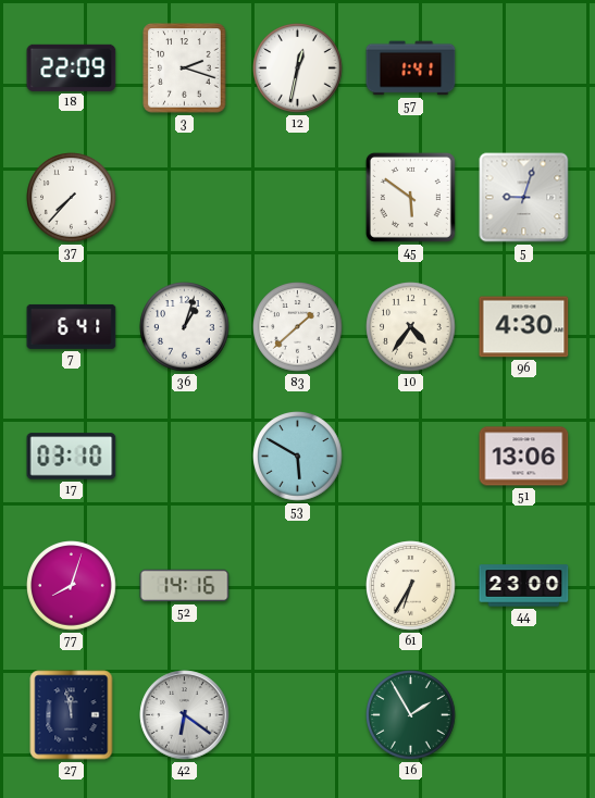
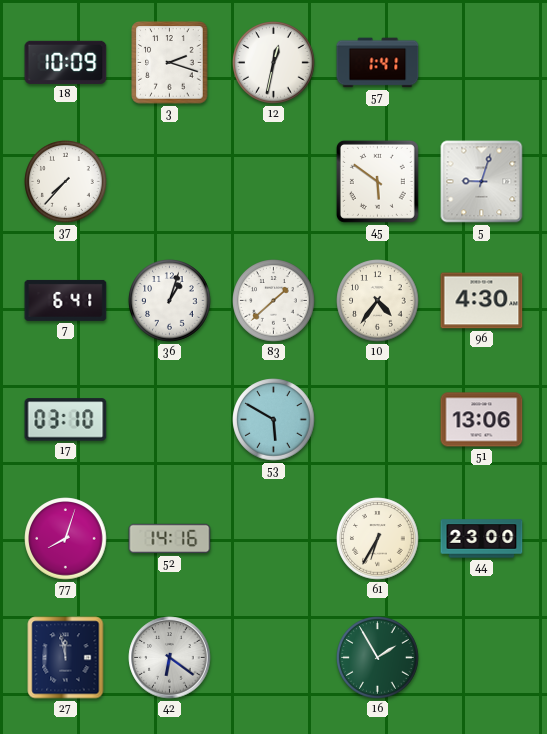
18: 22:09 -> 10:09
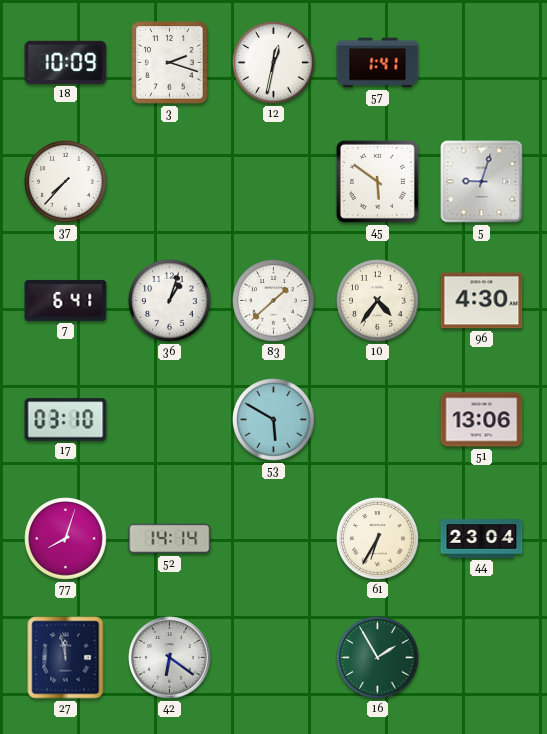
52: 14:16 -> 14:14
44: 23:00 -> 23:04
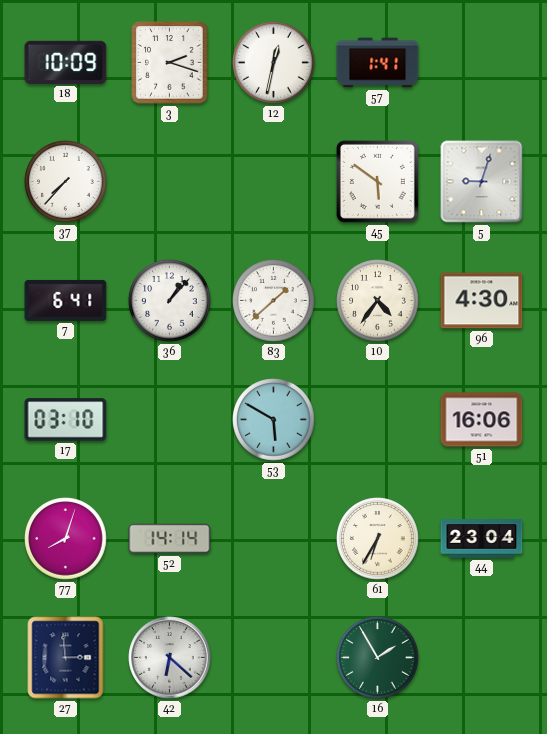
36: 1:03 -> 1:07
51: 13:06 -> 16:06
27: 11:58 -> 2:59
42: 6:21 -> 6:22
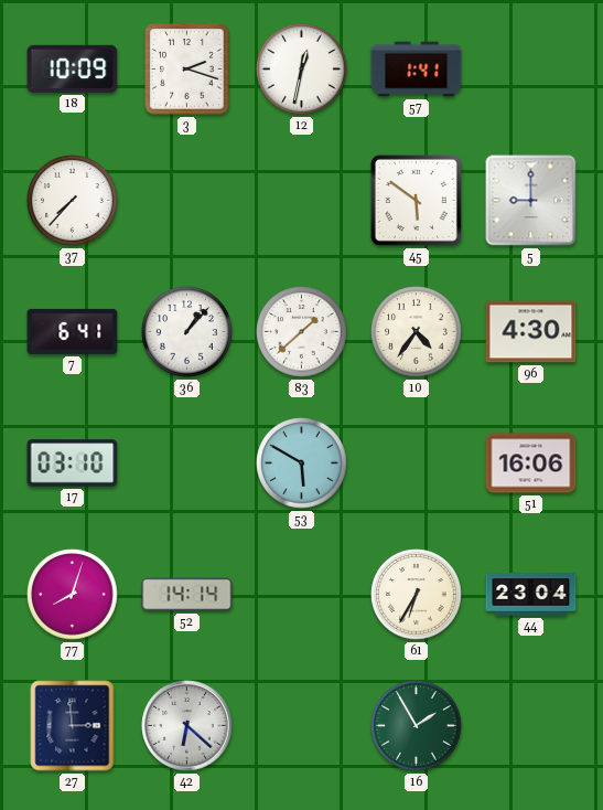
5: 9:03 -> 9:00
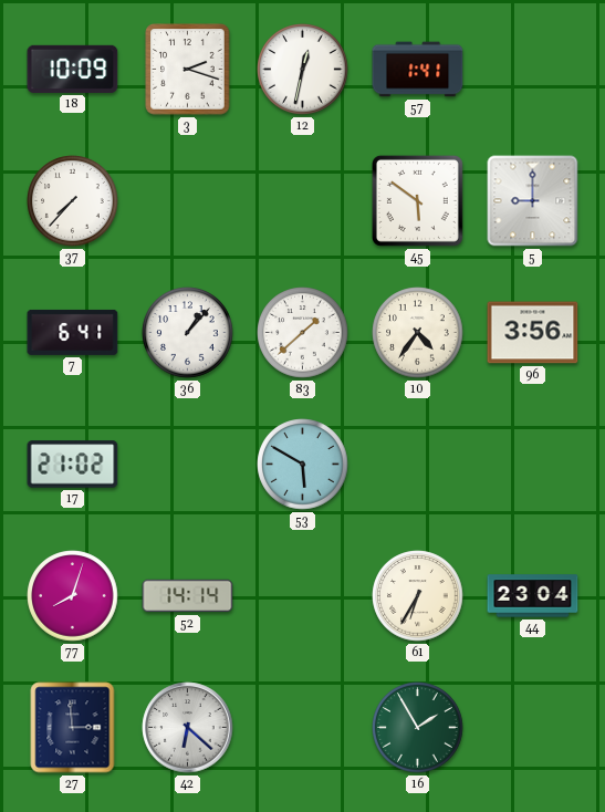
96: 4:30 -> 3:56
17: 03:10 -> 21:02
51: 16:06 -> none
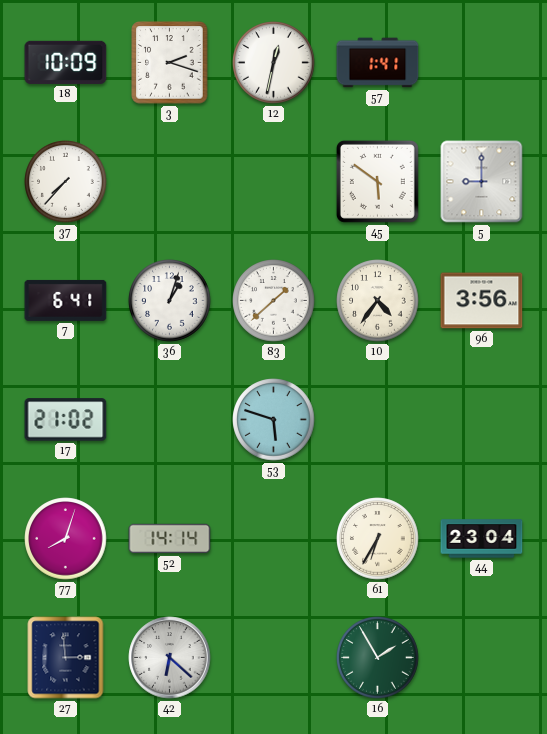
36: 1:07 -> 1:03
53: 5:50 -> 5:48
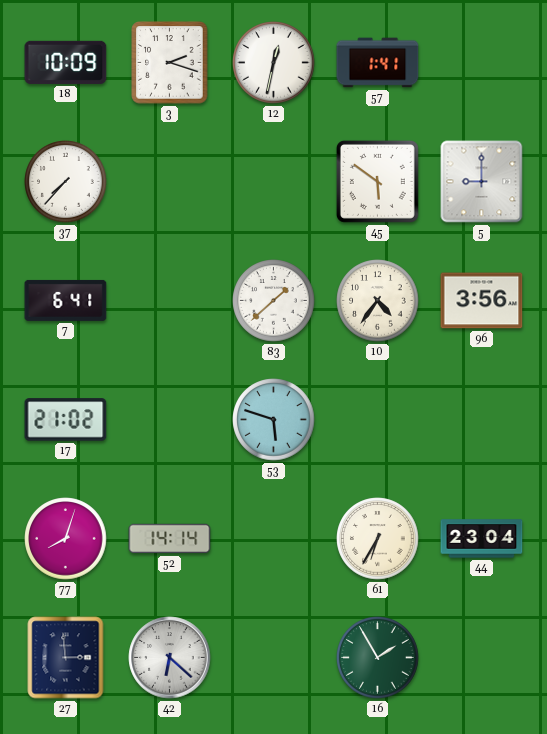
36: 1:03 -> none
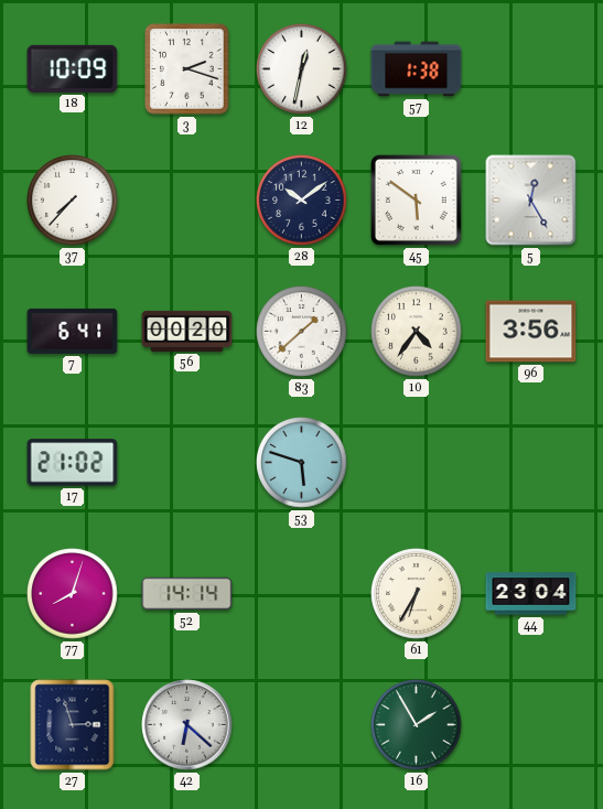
57: 1:41 -> 1:38
28: none -> 10:09
5: 9:00 -> 12:25
56: none -> 00:20
27: 2:59 -> 2:57
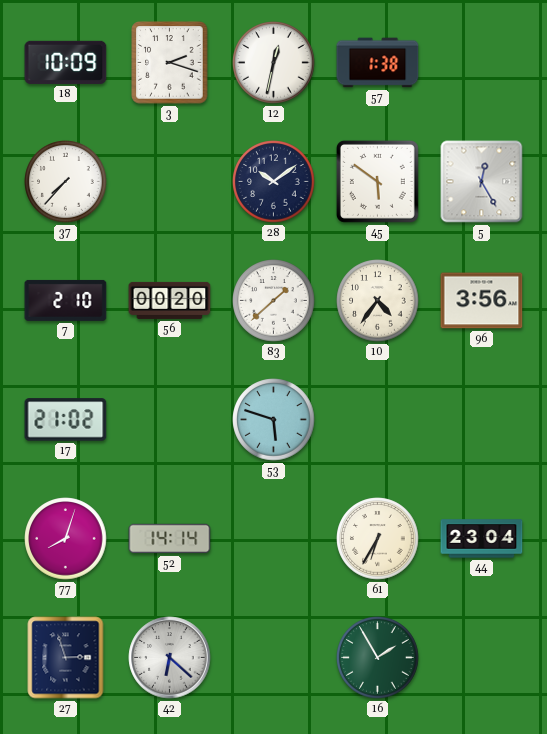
7: 6:41 -> 2:10
